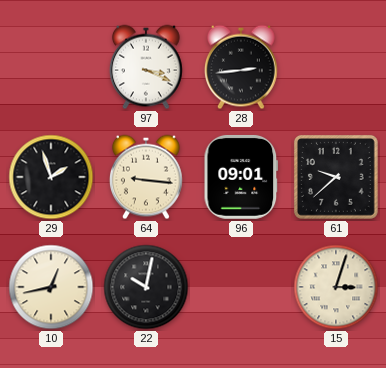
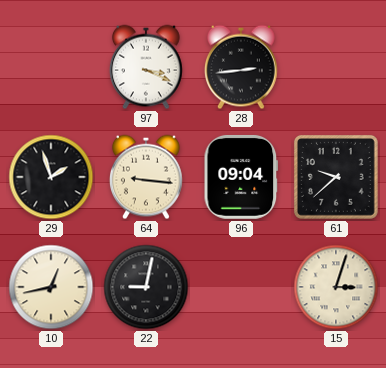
96: 09:01 -> 09:04
22: 10:02 -> 9:02
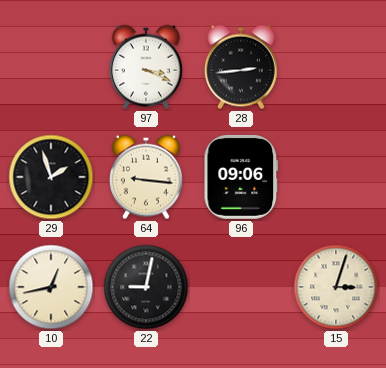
96: 09:04 -> 09:06
61: 9:38 -> none
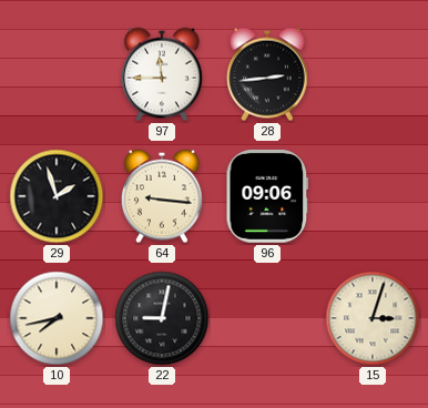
97: 3:19 -> 11:45
10: 12:43 -> 7:43
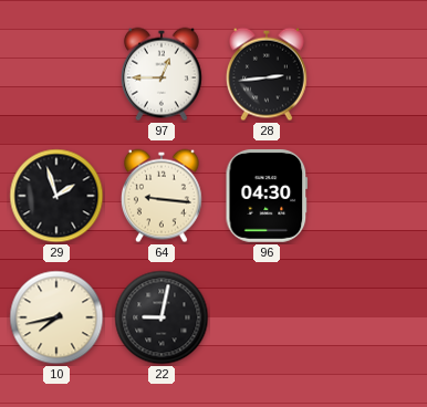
97: 11:45 -> 12:45
96: 09:06 -> 04:30
15: 3:03 -> none
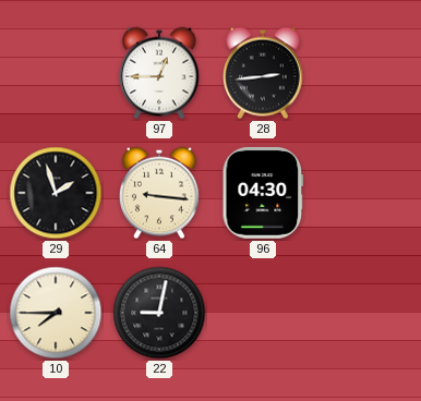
10: 7:43 -> 7:45
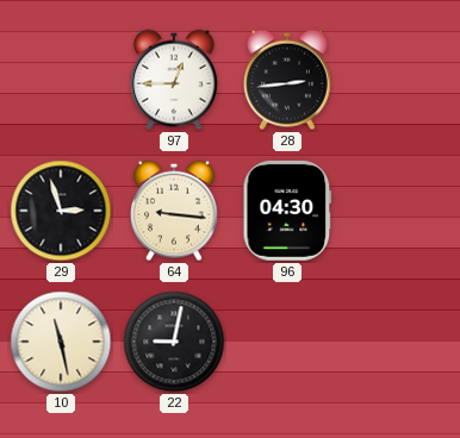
29: 1:57 -> 2:57
10: 7:45 -> 11:28
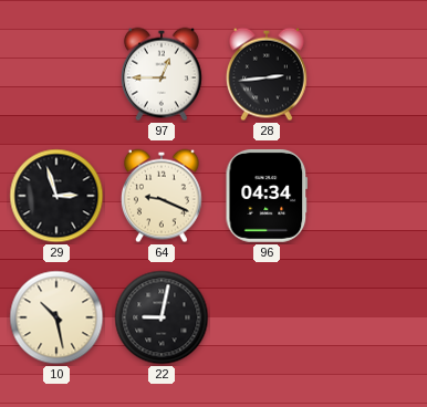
64: 9:16 -> 9:19
96: 04:30 -> 04:34
10: 11:28 -> 10:28
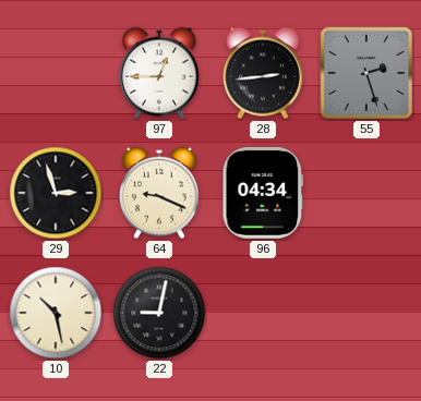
55: none -> 2:27
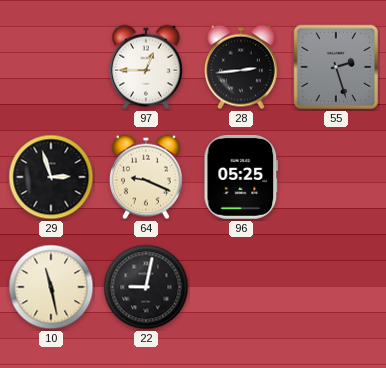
96: 04:34 -> 05:25
10: 10:28 -> 11:28
